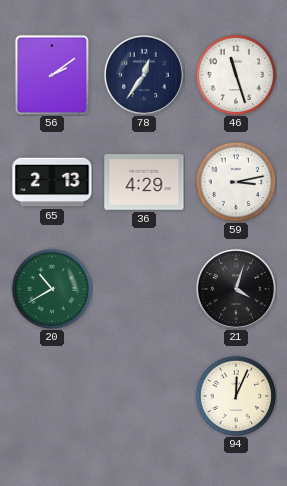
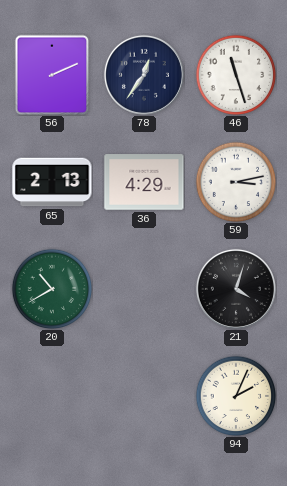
56: 2:09 -> 2:11
94: 12:04 -> 2:04
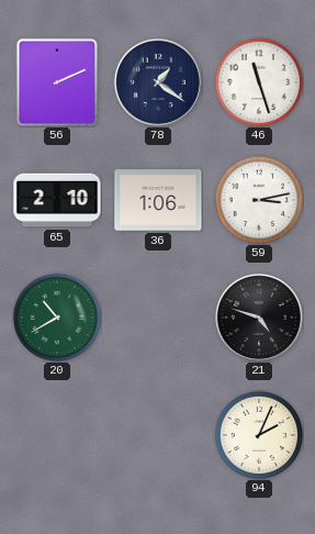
78: 12:36 -> 1:21
65: 2:13 -> 2:10
36: 4:29 -> 1:06
21: 4:03 -> 4:48
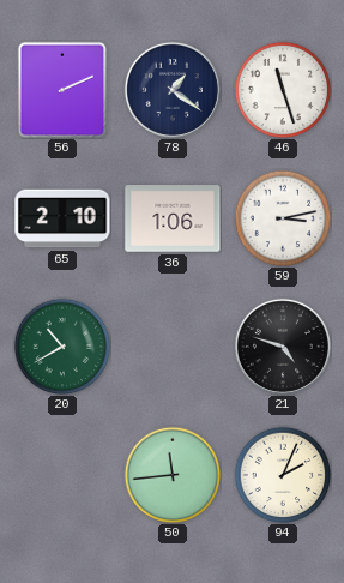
50: none -> 11:44
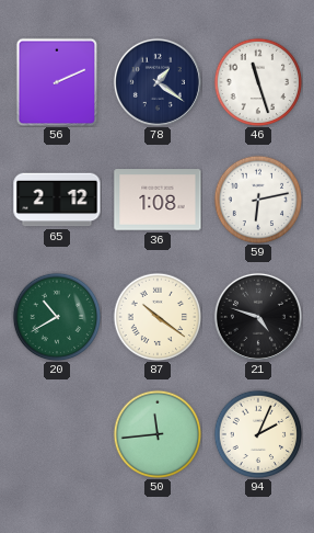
65: 2:10 -> 2:12
36: 1:06 -> 1:08
59: 3:13 -> 6:13
87: none -> 10:21
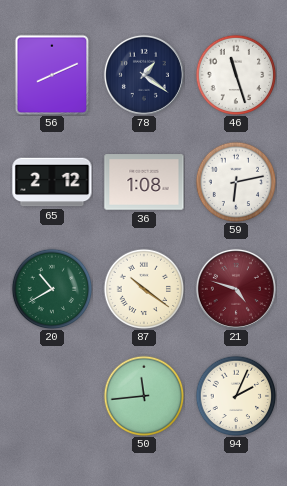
56: 2:11 -> 8:11
21 dial: black -> burgundy
